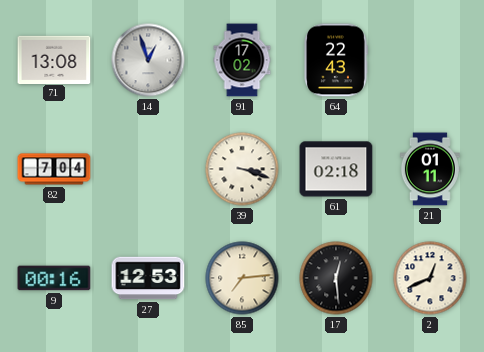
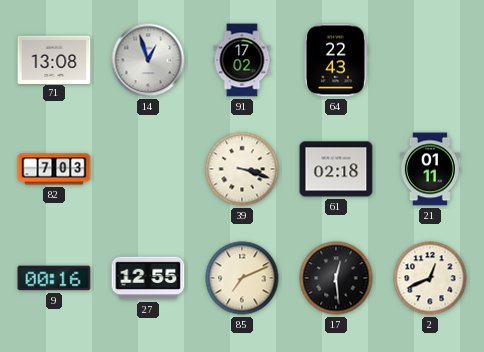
82: 7:04 -> 7:03
27: 12:53 -> 12:55
85: 7:14 -> 7:11
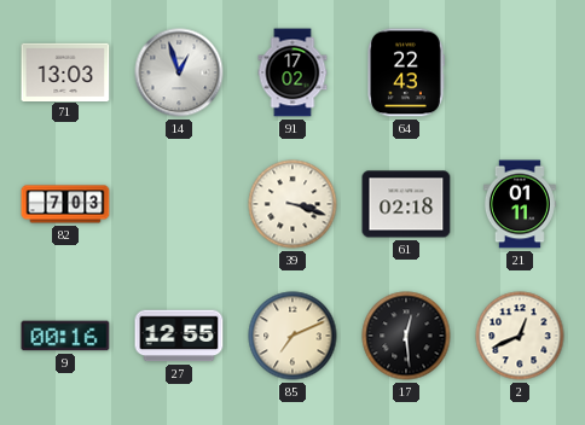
71: 13:08 -> 13:03
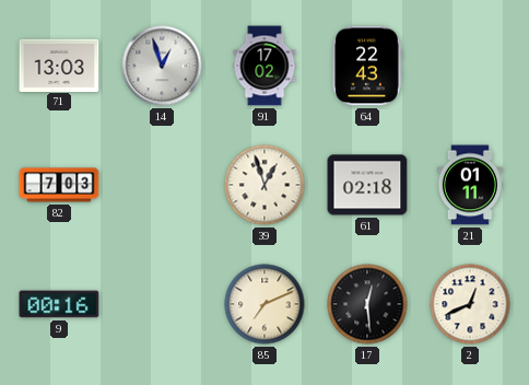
39: 3:18 -> 12:57
27: 12:55 -> none
